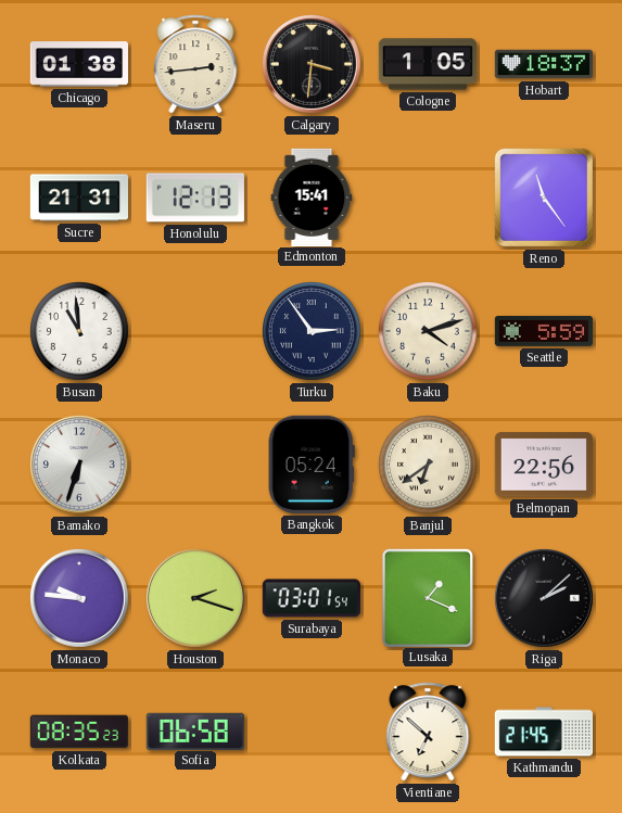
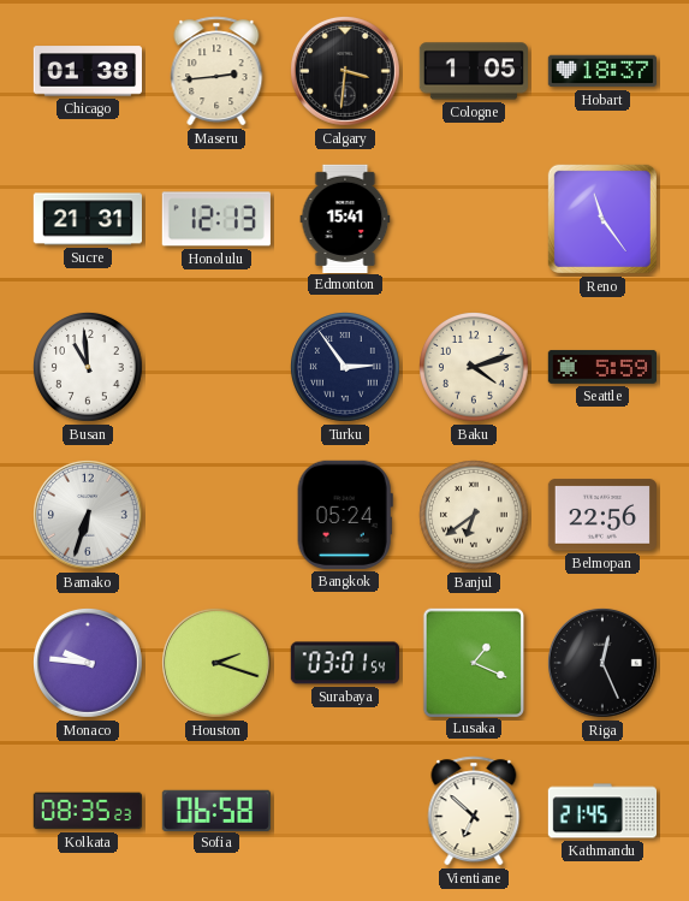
Riga: 2:08 -> 12:26
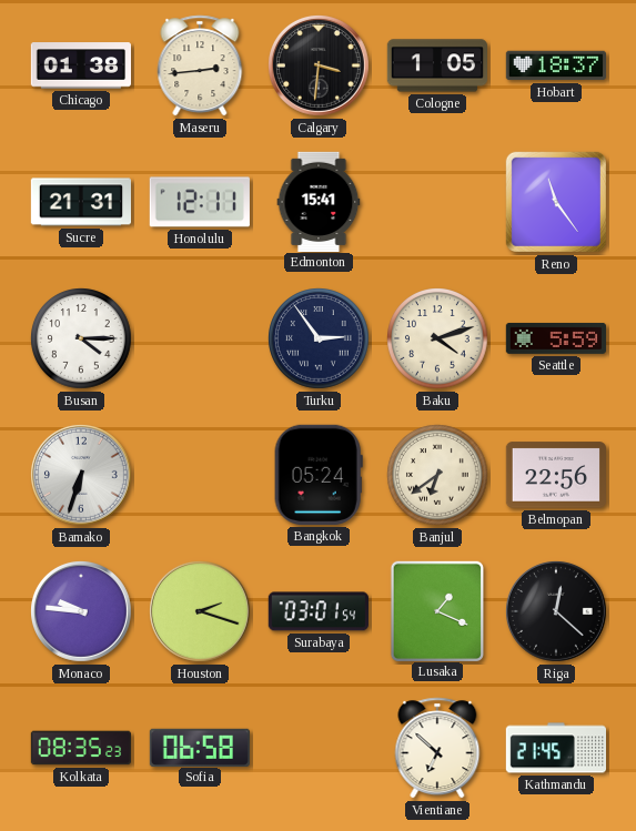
Honolulu: 12:13 -> 12:11
Busan: 10:59 -> 4:15
Riga: 12:26 -> 12:22
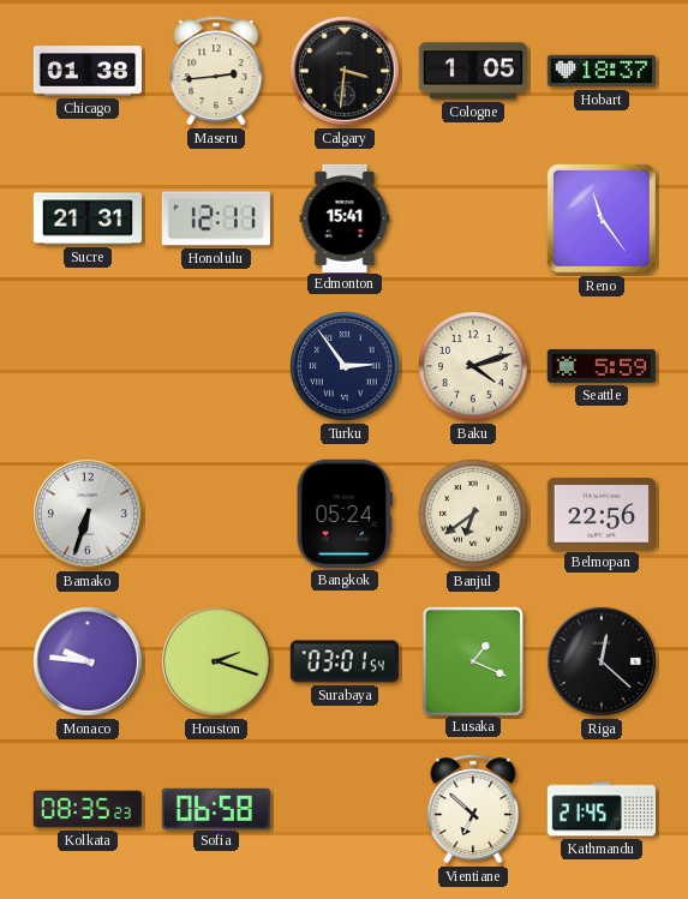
Busan: 4:15 -> none
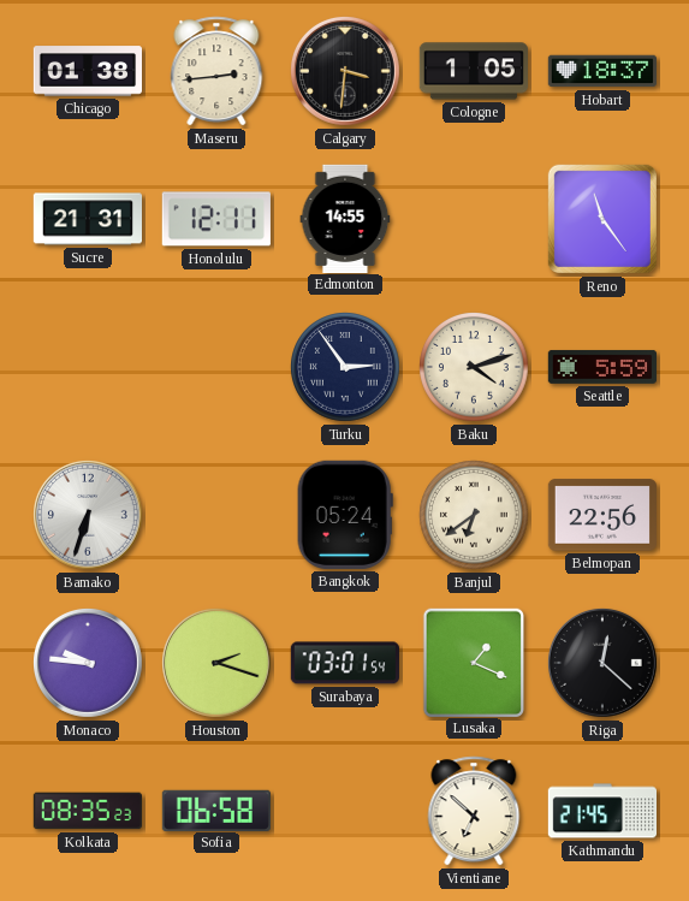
Edmonton: 15:41 -> 14:55
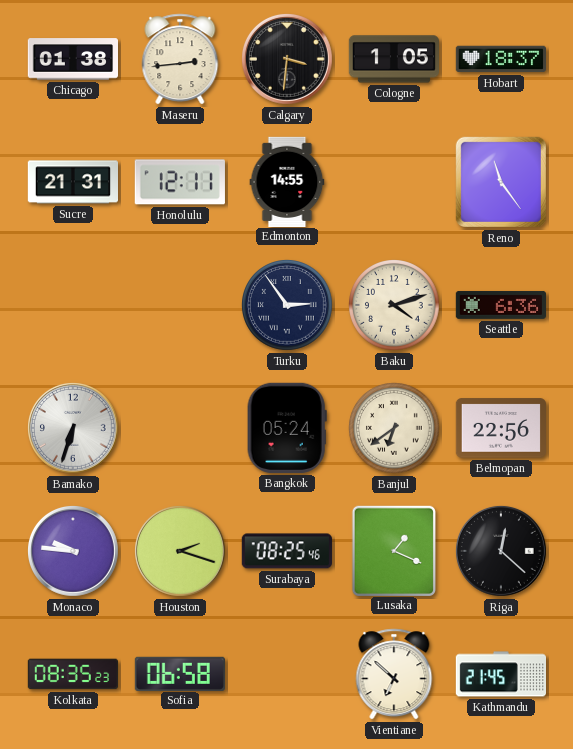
Seattle: 5:59 -> 6:36
Surabaya: 03:01 -> 08:25
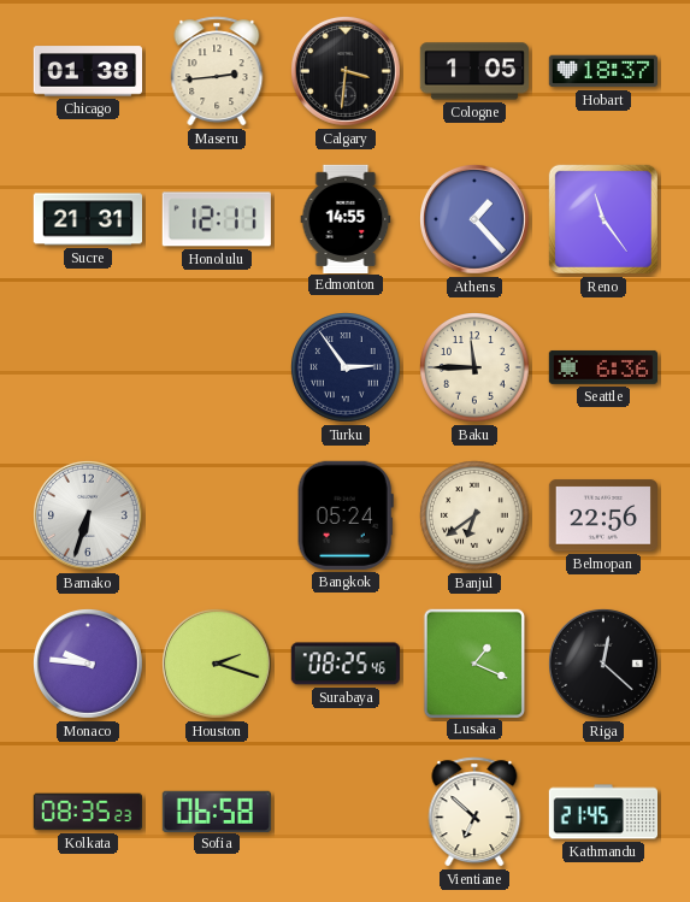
Athens: none -> 1:23
Baku: 4:12 -> 11:45
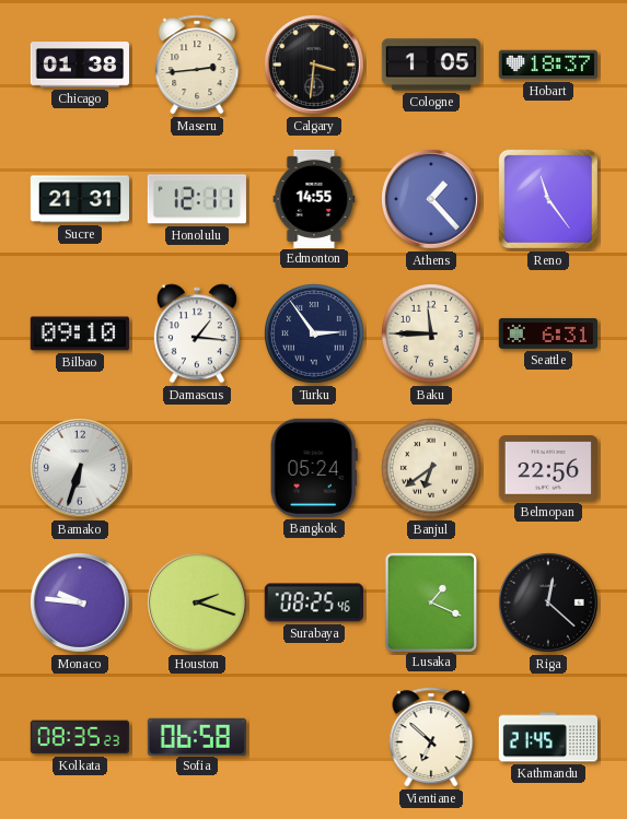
Bilbao: none -> 09:10
Damascus: none -> 1:16
Seattle: 6:36 -> 6:31
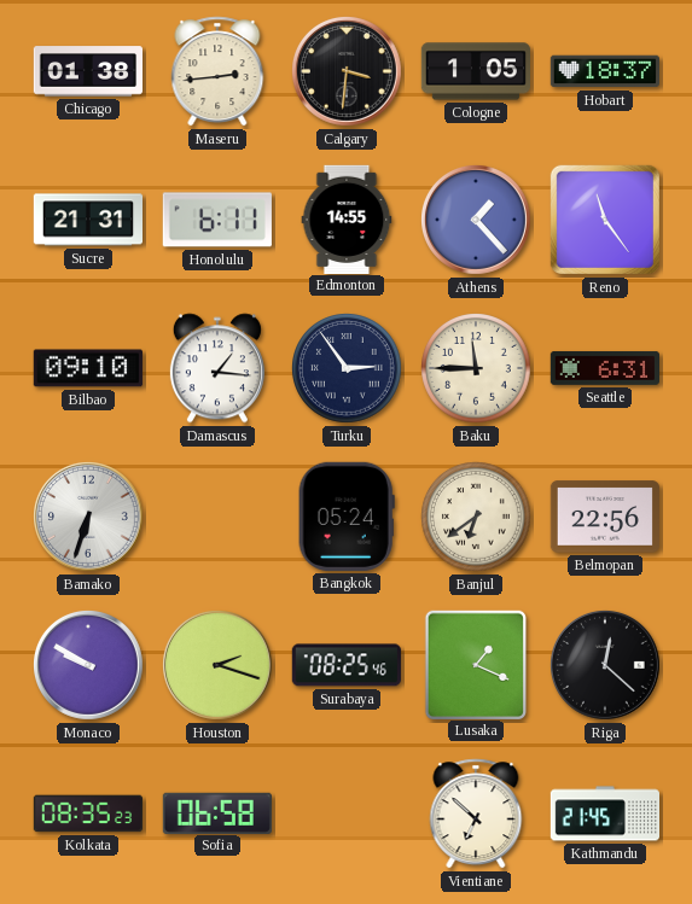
Honolulu: 12:11 -> 6:11
Monaco: 9:46 -> 9:50
